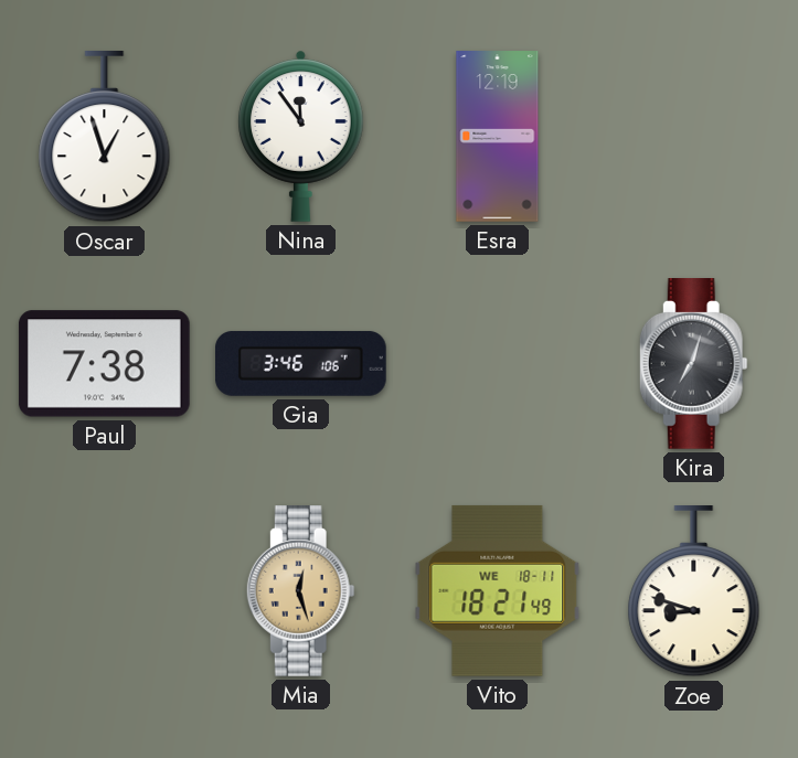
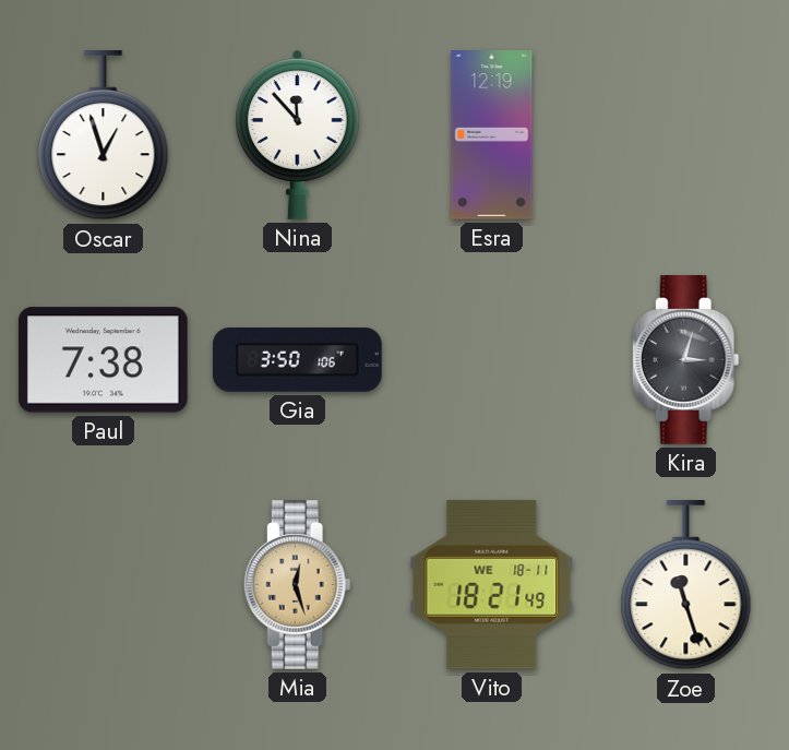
Nina: 11:54 -> 11:53
Gia: 3:46 -> 3:50
Kira: 7:03 -> 3:03
Zoe: 8:48 -> 11:27
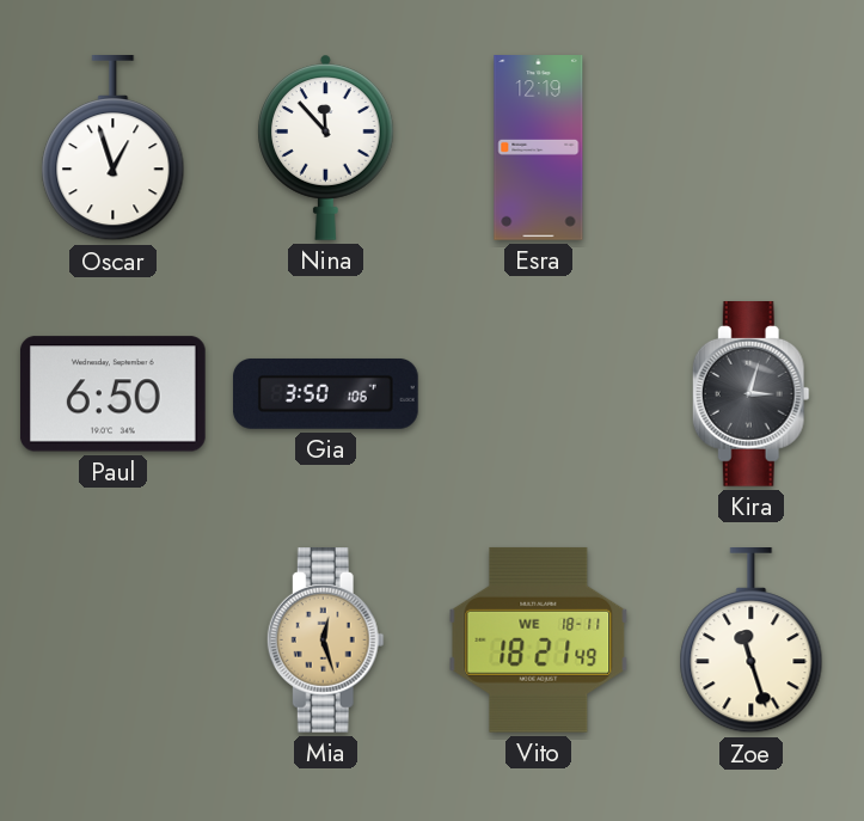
Paul: 7:38 -> 6:50
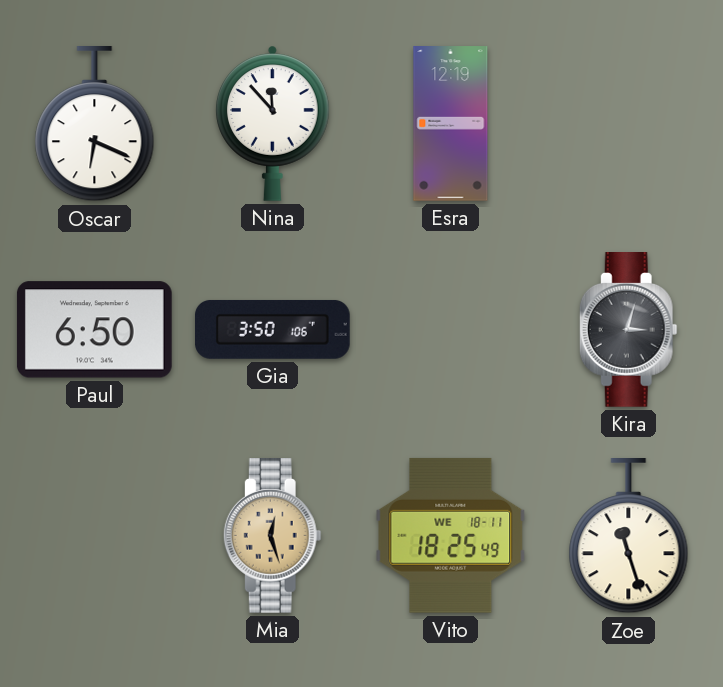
Oscar: 12:57 -> 6:19
Vito: 18:21 -> 18:25
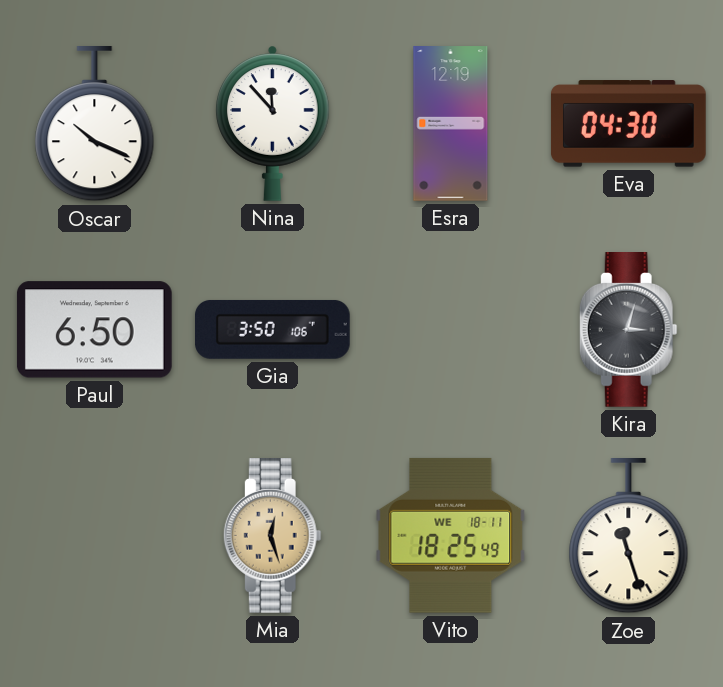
Oscar: 6:19 -> 10:19
Eva: none -> 04:30
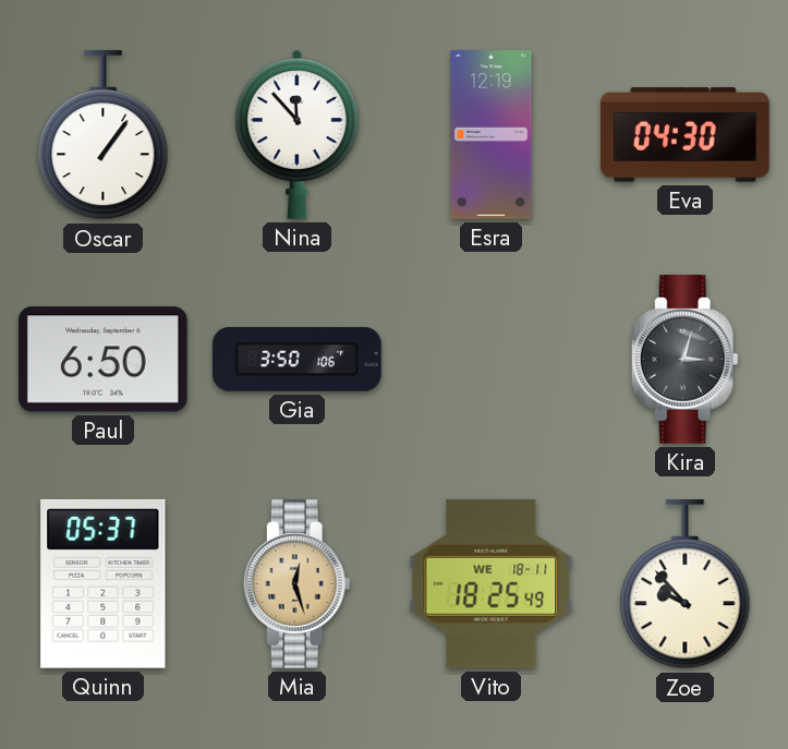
Oscar: 10:19 -> 1:06
Quinn: none -> 05:37
Zoe: 11:27 -> 9:53
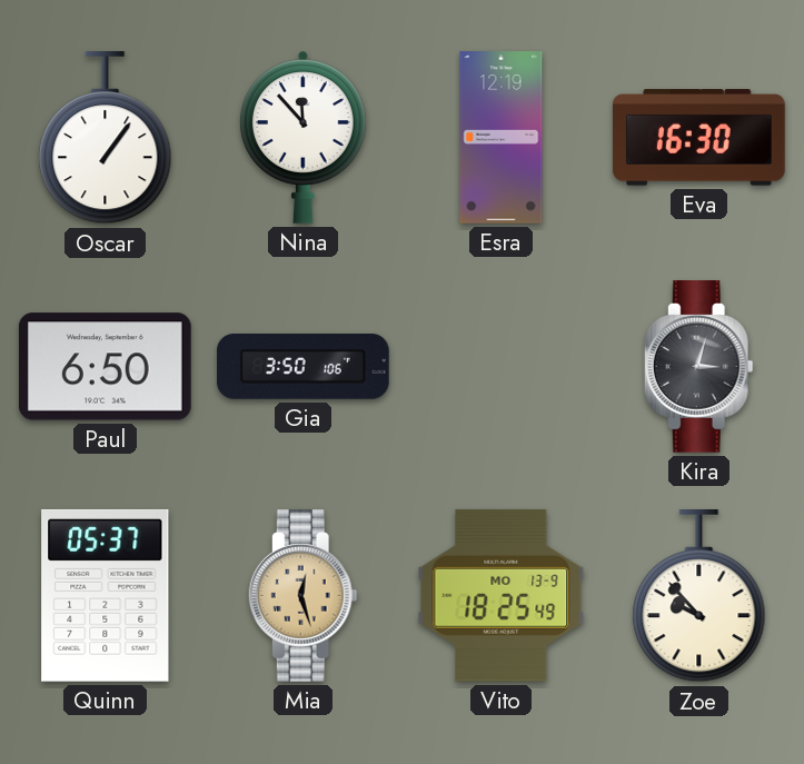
Eva: 04:30 -> 16:30
Vito date: WE 18-11 -> MO 13-9
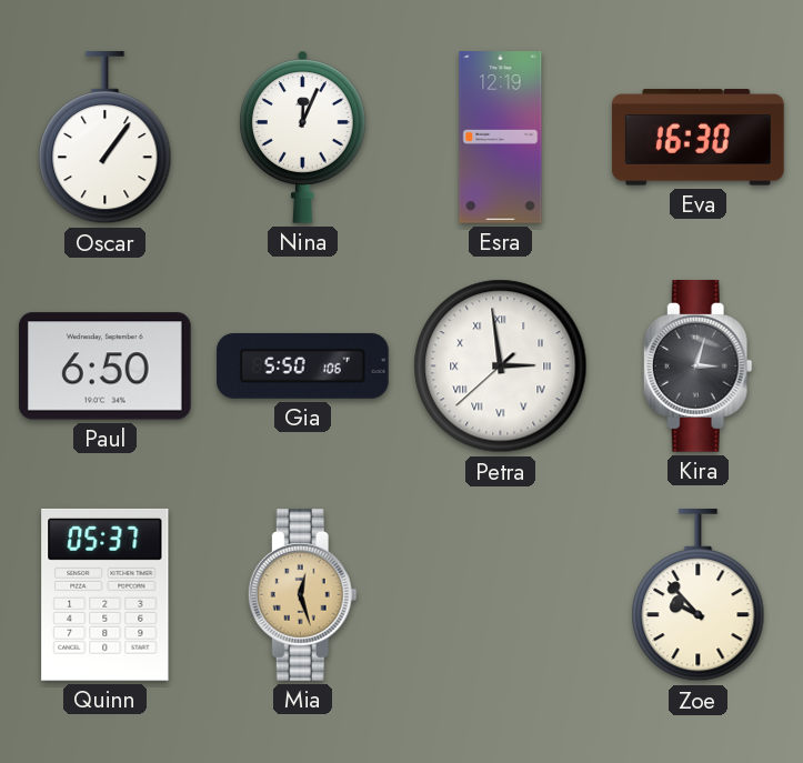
Nina: 11:53 -> 12:04
Gia: 3:50 -> 5:50
Petra: none -> 2:58
Vito: 18:25 -> none
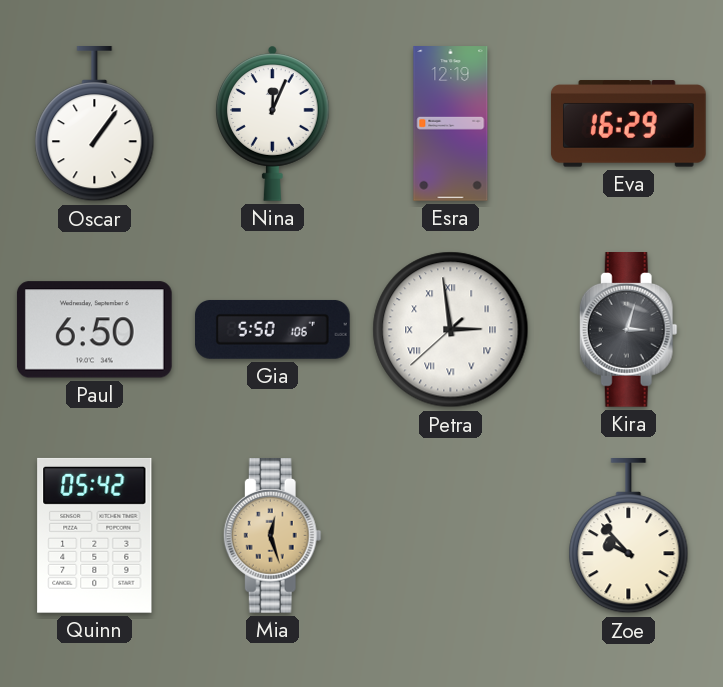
Eva: 16:30 -> 16:29
Quinn: 05:37 -> 05:42
